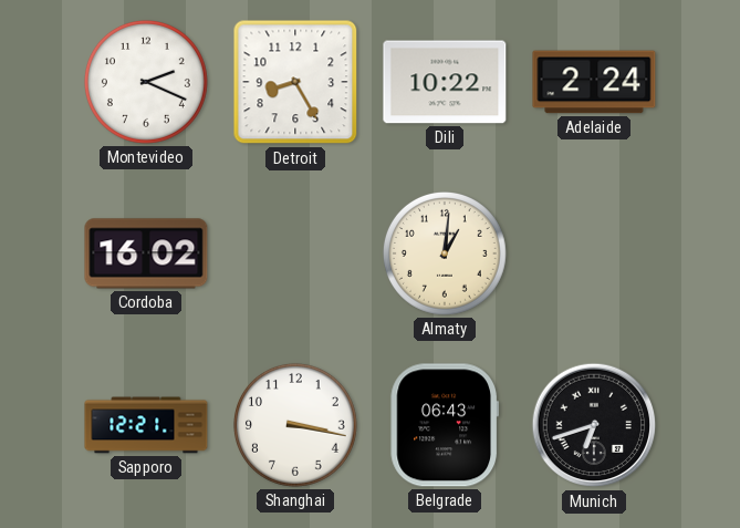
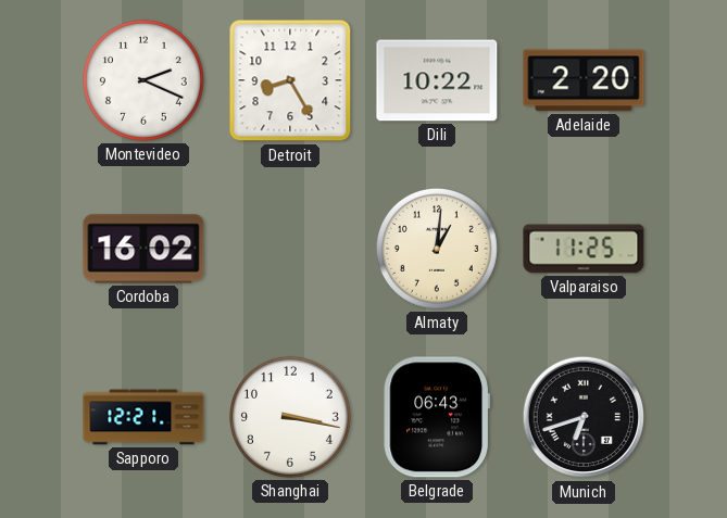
Adelaide: 2:24 -> 2:20
Valparaiso: none -> 11:25
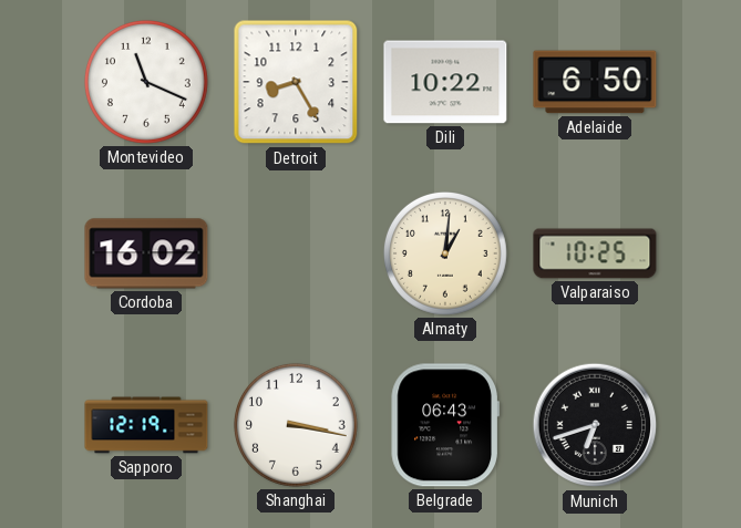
Montevideo: 2:19 -> 11:19
Adelaide: 2:20 -> 6:50
Valparaiso: 11:25 -> 10:25
Sapporo: 12:21 -> 12:19
